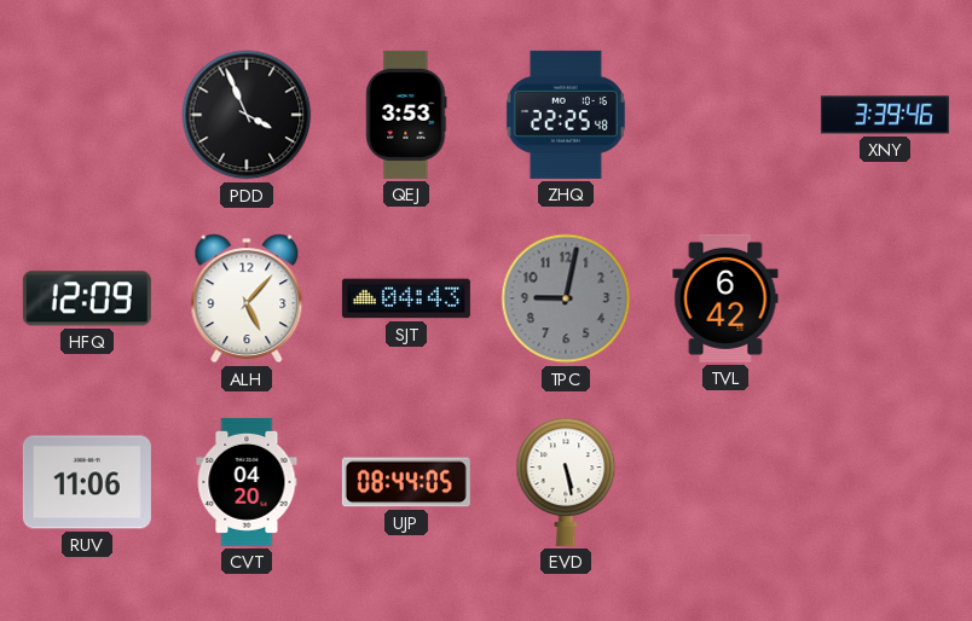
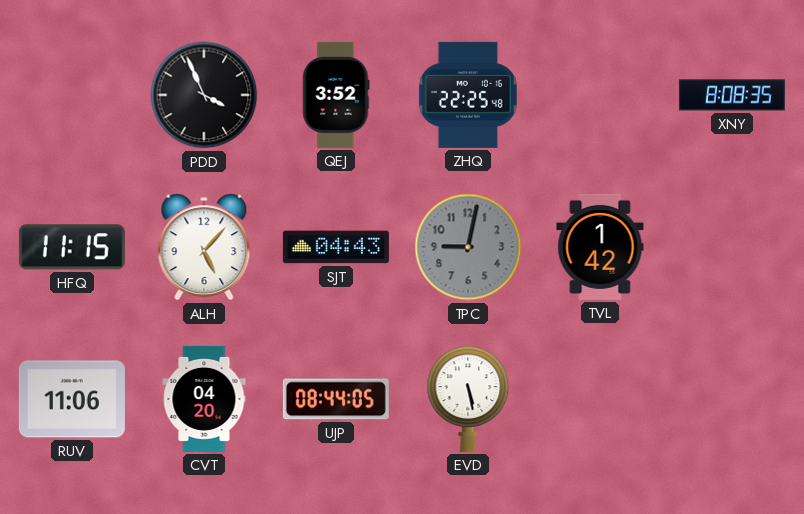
QEJ: 3:53 -> 3:52
XNY: 3:39 -> 8:08
HFQ: 12:09 -> 11:15
TVL: 6:42 -> 1:42
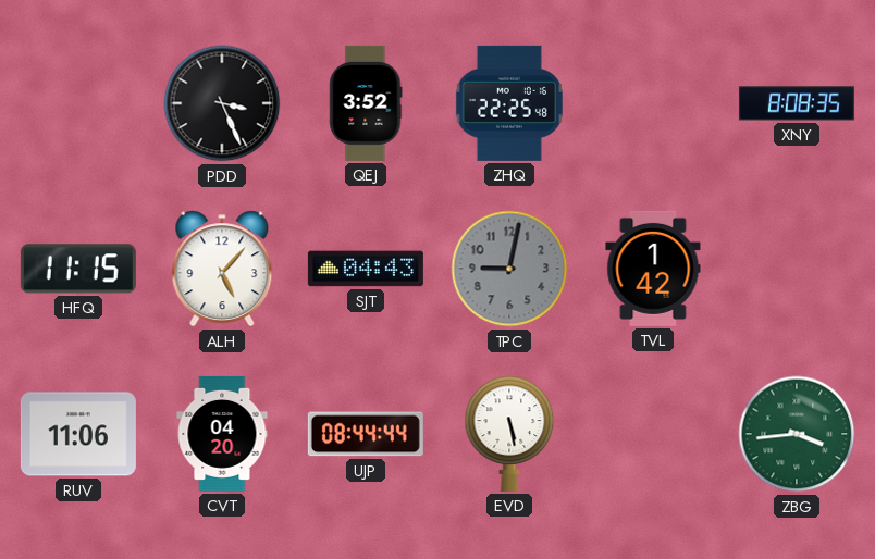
PDD: 3:56 -> 3:26
UJP: 08:44:05 -> 08:44:44
ZBG: none -> 3:44
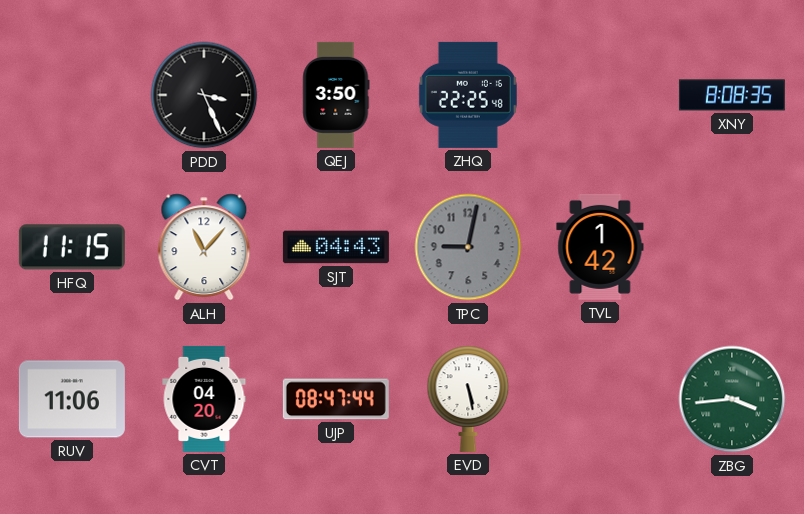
QEJ: 3:52 -> 3:50
ALH: 5:07 -> 11:07
UJP: 08:44 -> 08:47
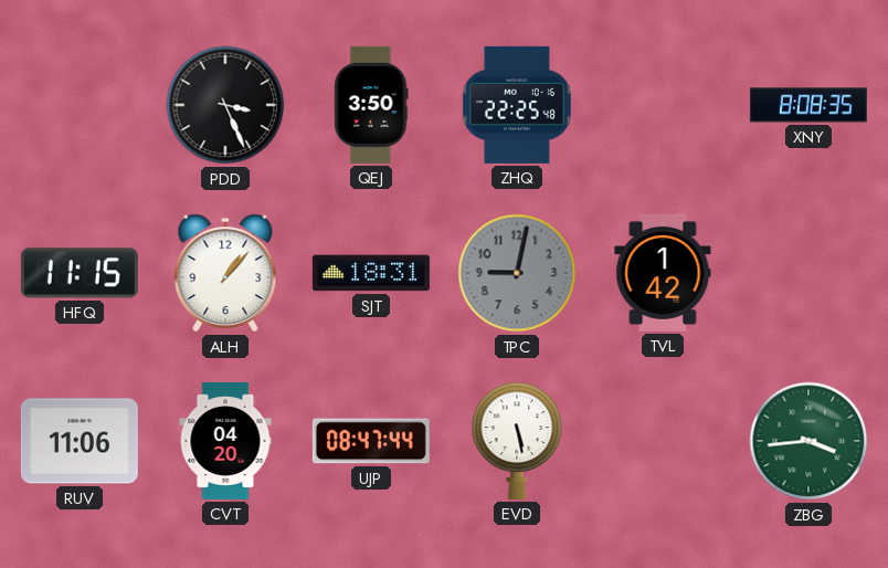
ALH: 11:07 -> 1:07
SJT: 04:43 -> 18:31
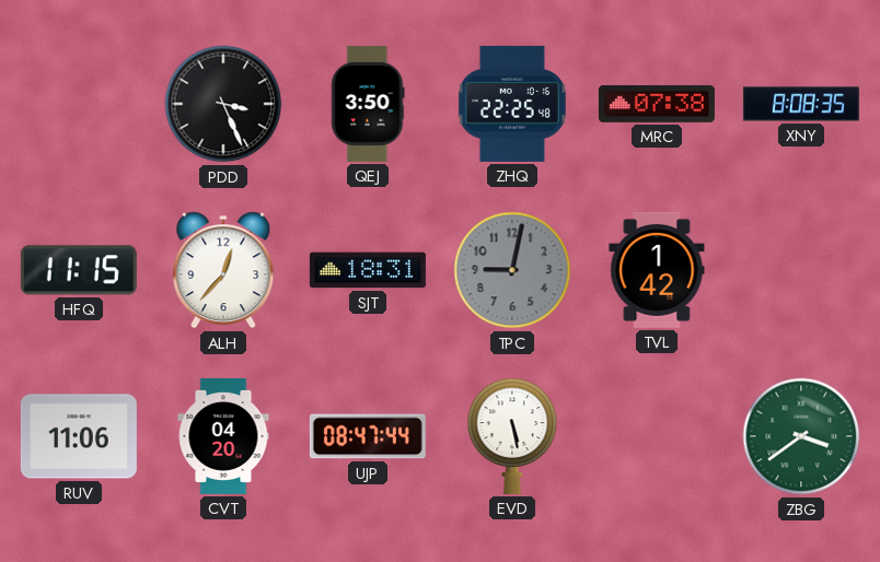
MRC: none -> 07:38
ALH: 1:07 -> 12:37
ZBG: 3:44 -> 3:39
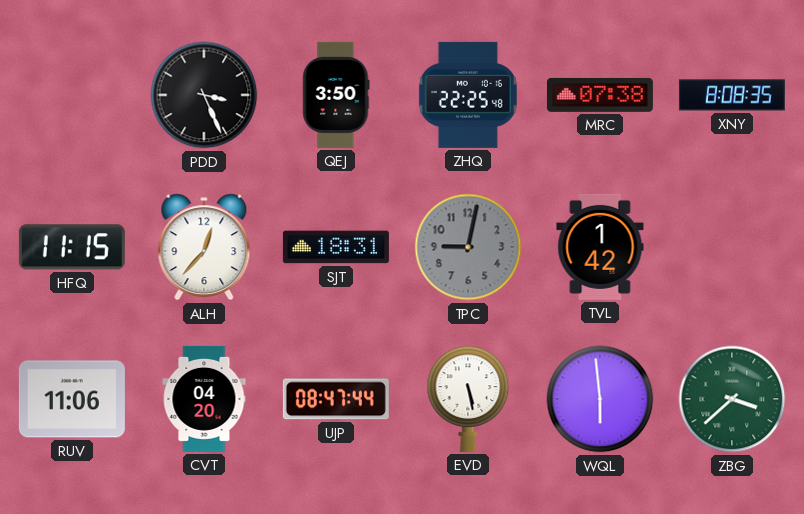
WQL: none -> 5:59
ZBG: 3:39 -> 3:38
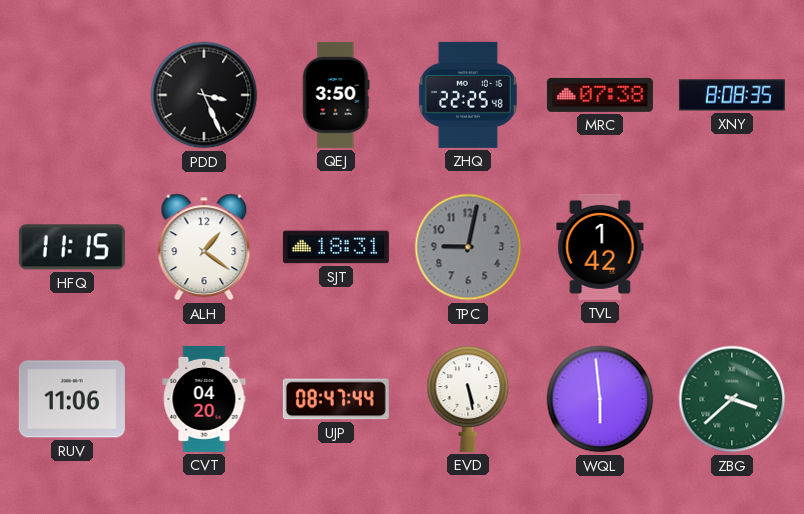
ALH: 12:37 -> 1:21
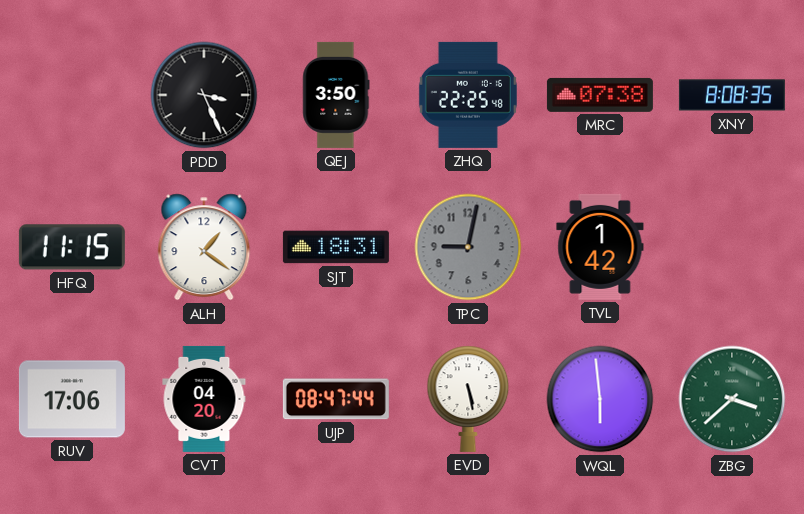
RUV: 11:06 -> 17:06
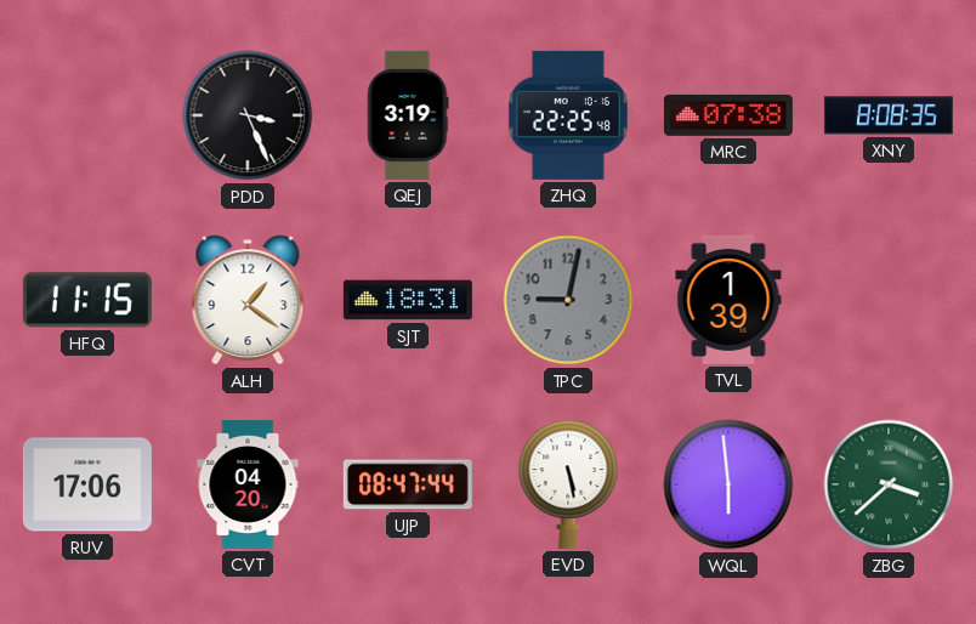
QEJ: 3:50 -> 3:19
TVL: 1:42 -> 1:39
